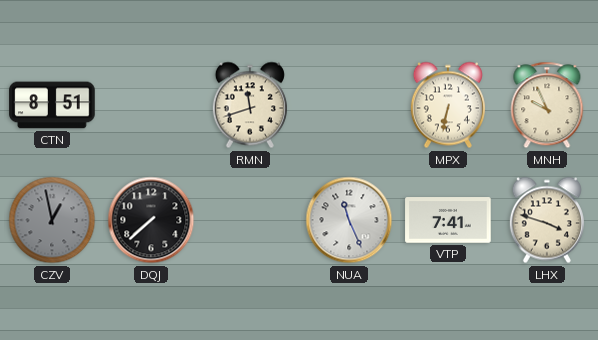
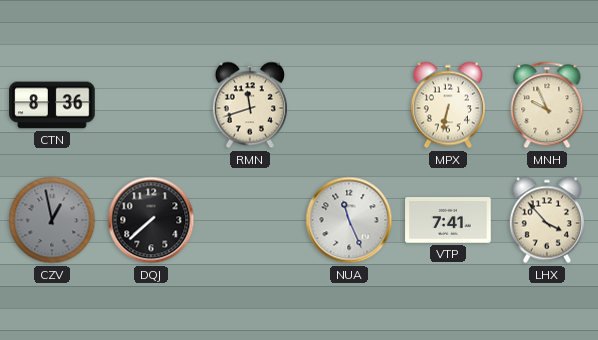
CTN: 8:51 -> 8:36
LHX: 3:48 -> 3:53
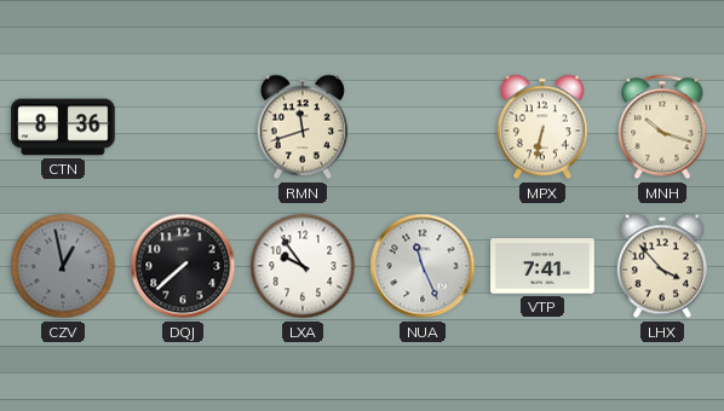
MNH: 9:56 -> 10:18
LXA: none -> 9:54
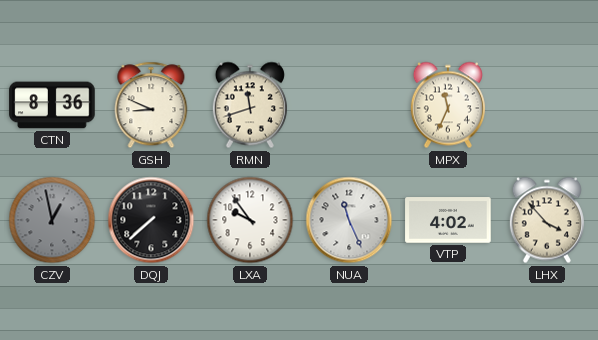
GSH: none -> 8:49
MPX: 6:32 -> 11:34
MNH: 10:18 -> none
VTP: 7:41 -> 4:02
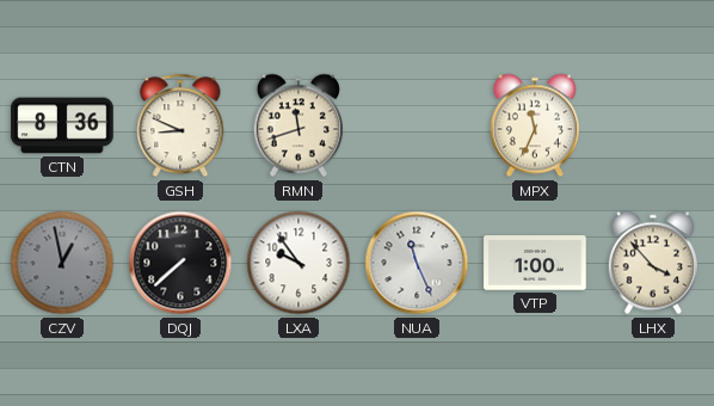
VTP: 4:02 -> 1:00
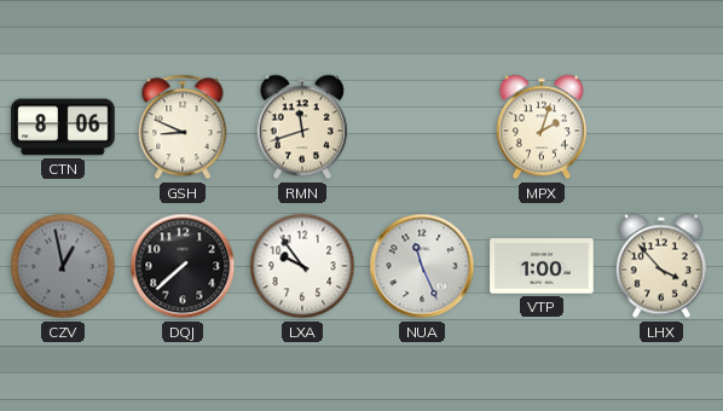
CTN: 8:36 -> 8:06
MPX: 11:34 -> 2:03
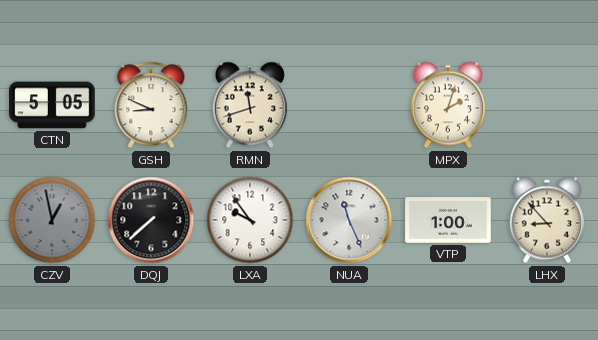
CTN: 8:06 -> 5:05
LHX: 3:53 -> 8:53
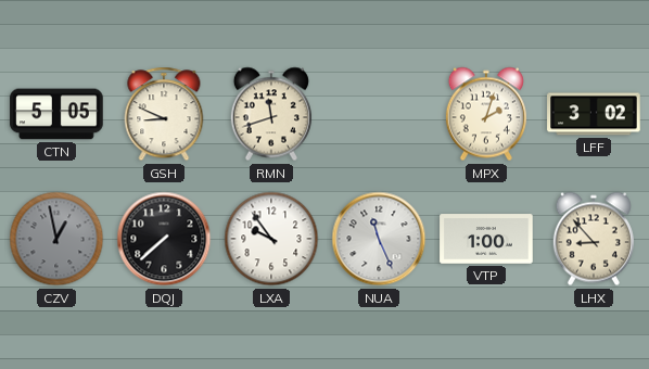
LFF: none -> 3:02
